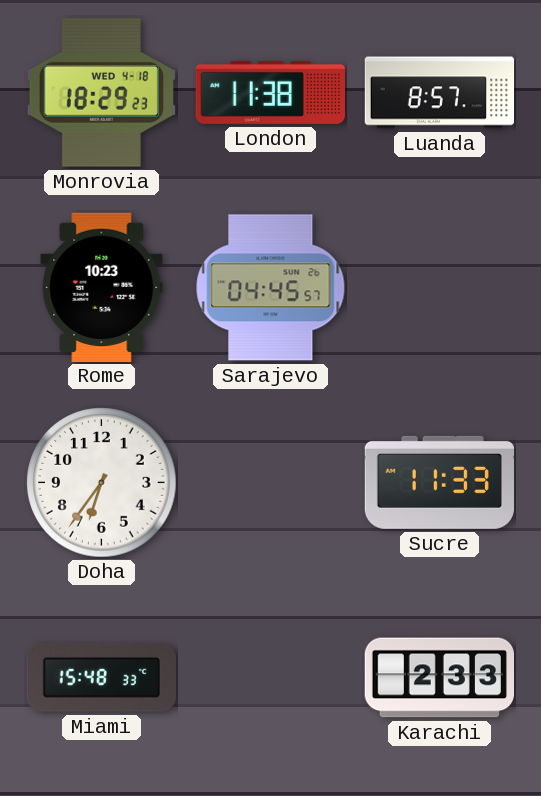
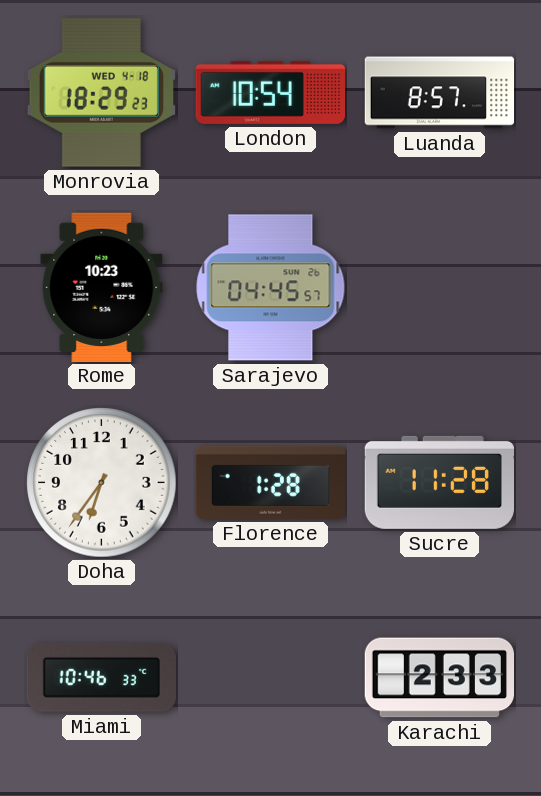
London: 11:38 -> 10:54
Florence: none -> 1:28
Sucre: 11:33 -> 11:28
Miami: 15:48 -> 10:46
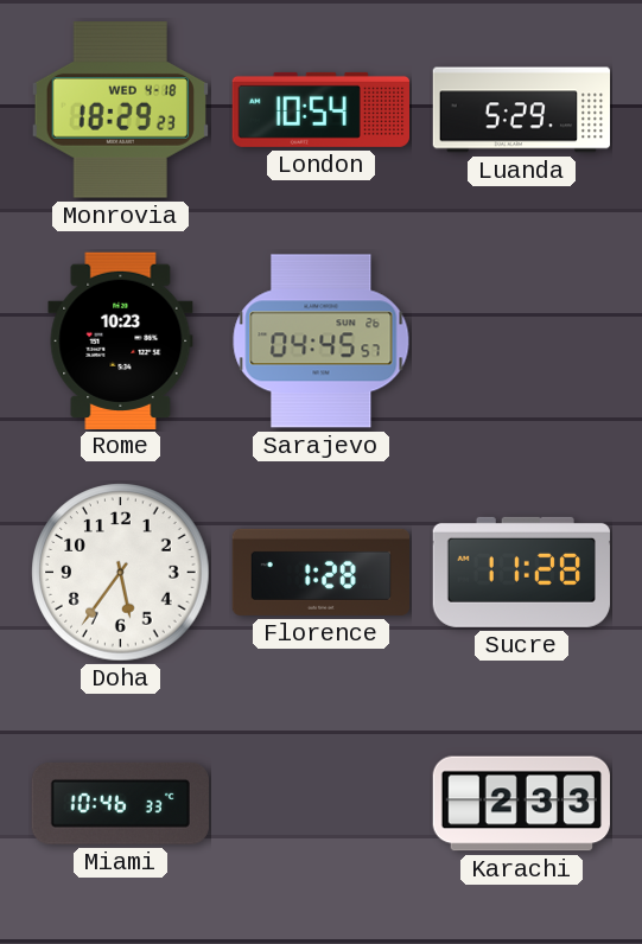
Luanda: 8:57 -> 5:29
Doha: 6:36 -> 5:36
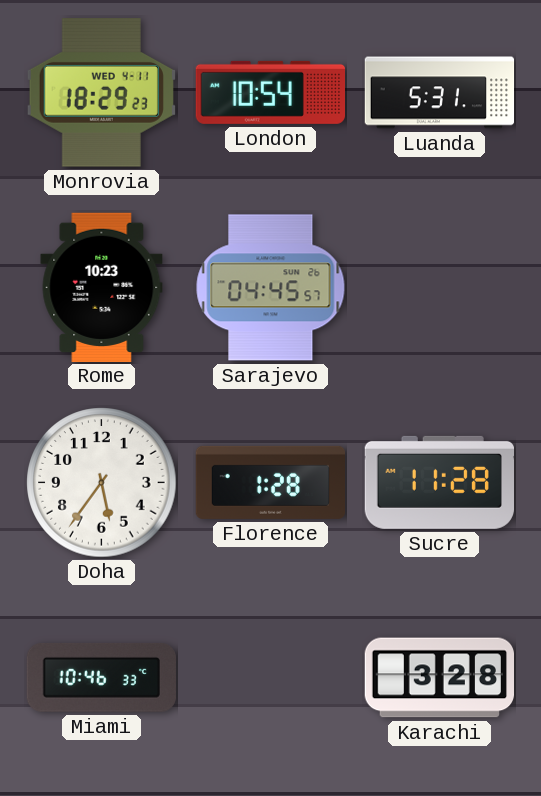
Monrovia date: WED 4-18 -> WED 4-11
Luanda: 5:29 -> 5:31
Karachi: 2:33 -> 3:28
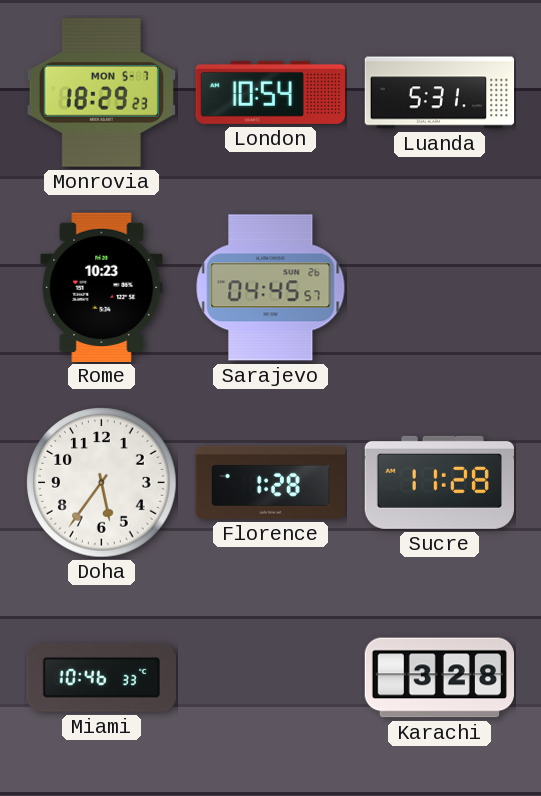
Monrovia date: WED 4-11 -> MON 5-7
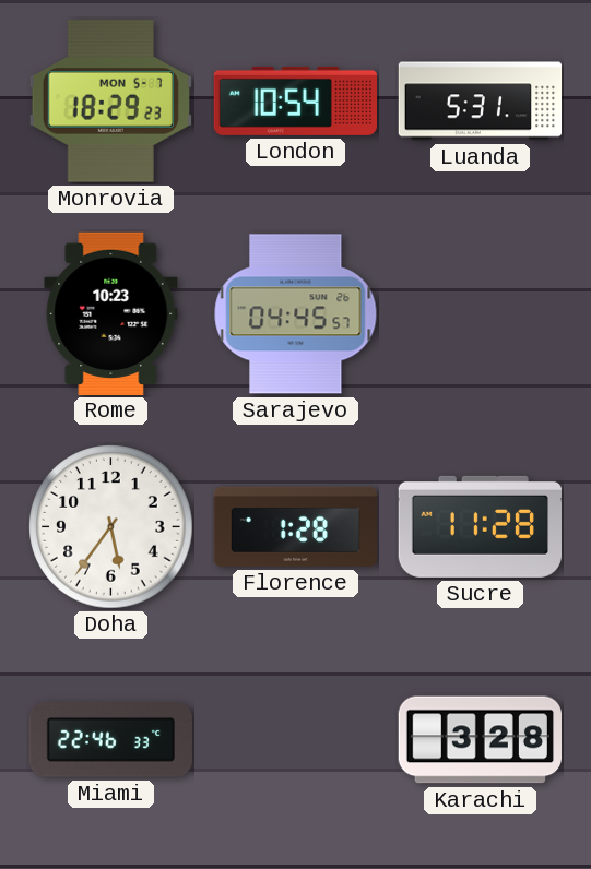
Miami: 10:46 -> 22:46
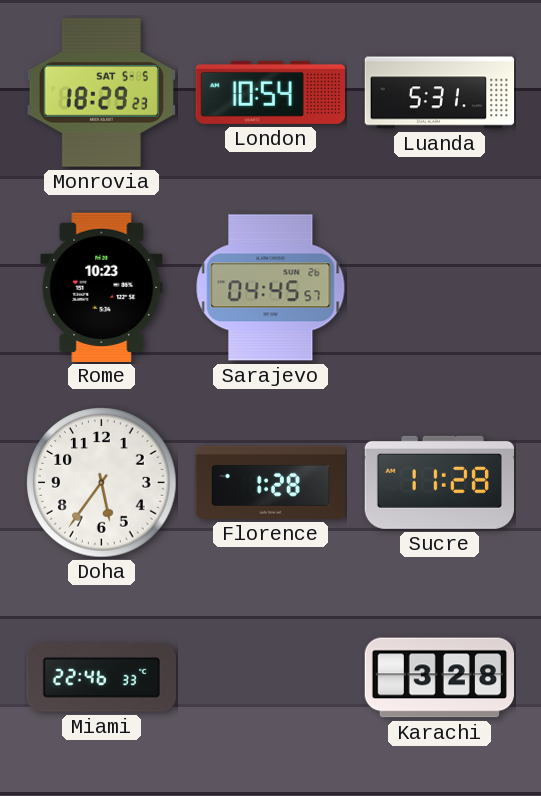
Monrovia date: MON 5-7 -> SAT 5-5
